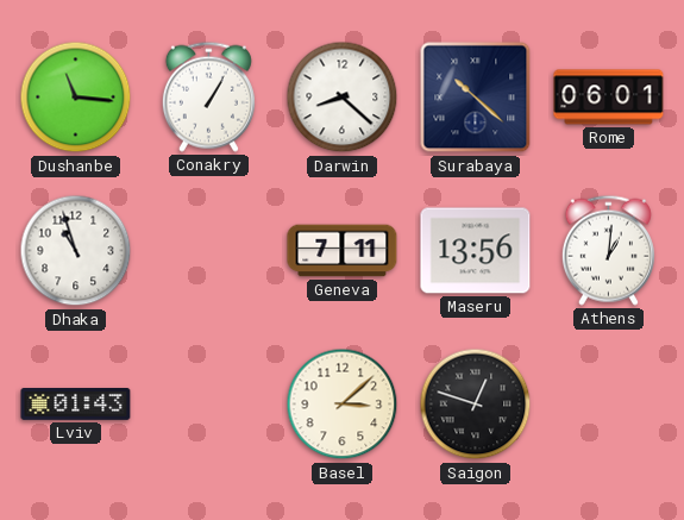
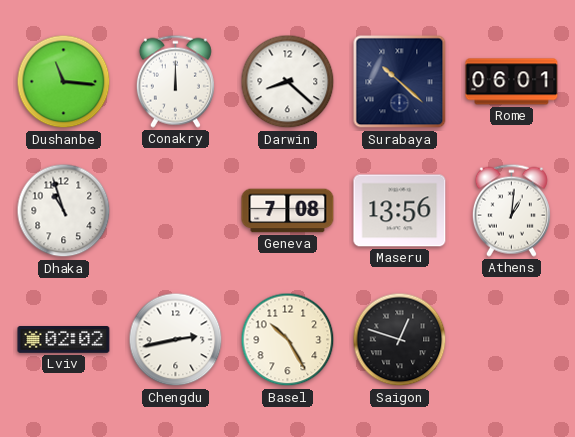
Conakry: 1:05 -> 12:00
Geneva: 7:11 -> 7:08
Lviv: 01:43 -> 02:02
Chengdu: none -> 2:43
Basel: 3:08 -> 10:25
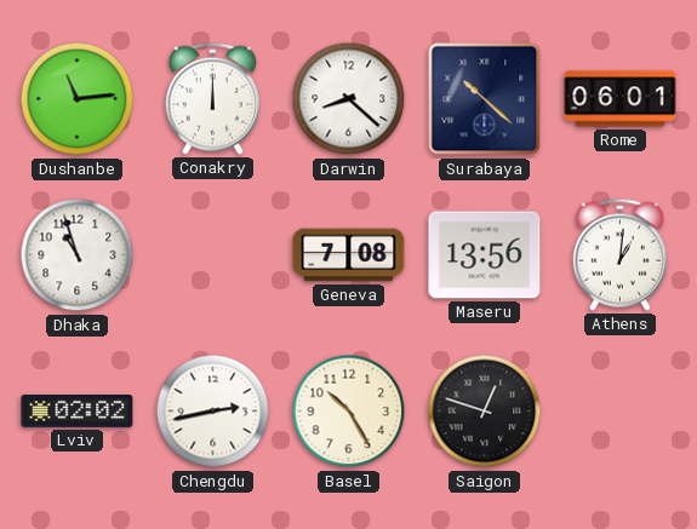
Dushanbe: 11:16 -> 11:14
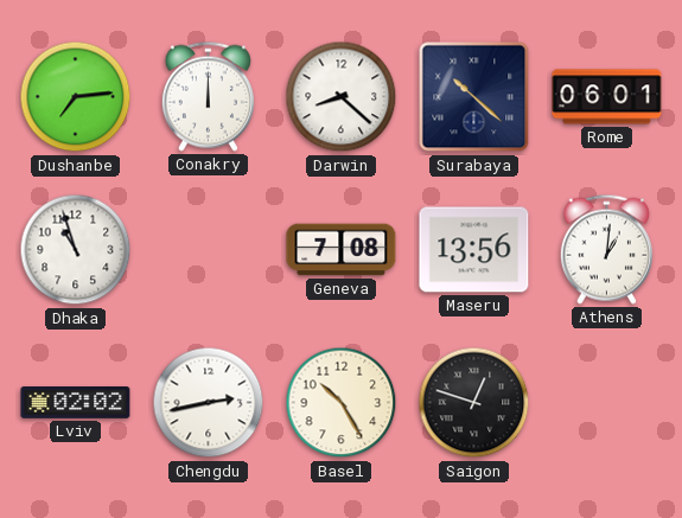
Dushanbe: 11:14 -> 7:14
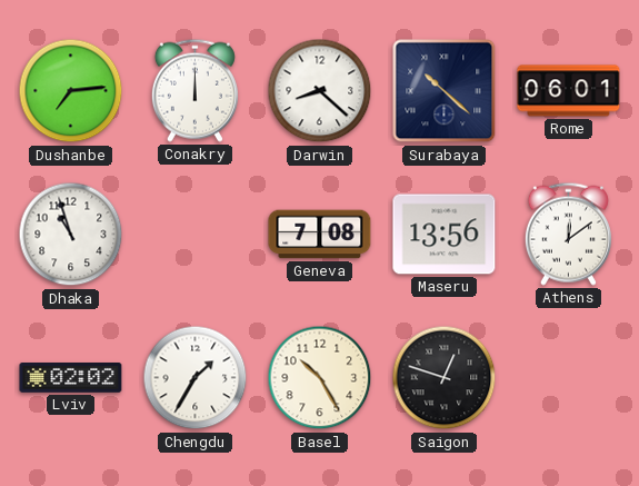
Athens: 1:01 -> 12:09
Chengdu: 2:43 -> 1:35
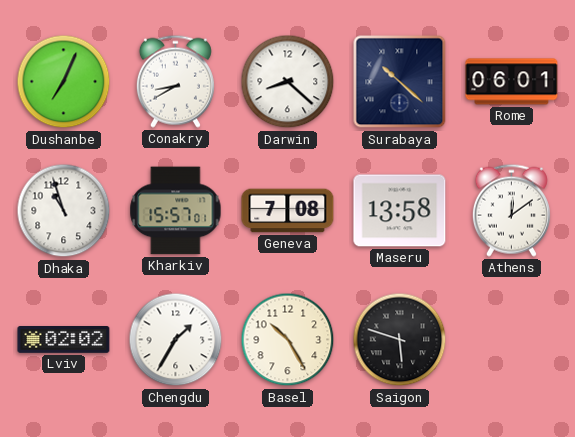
Dushanbe: 7:14 -> 7:04
Conakry: 12:00 -> 8:40
Kharkiv: none -> 15:57
Maseru: 13:56 -> 13:58
Saigon: 12:48 -> 5:48
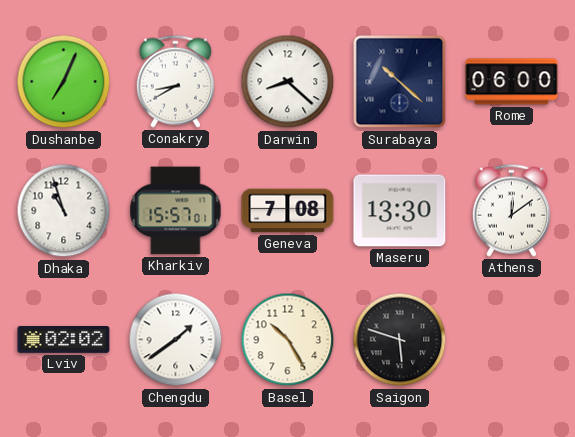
Rome: 06:01 -> 06:00
Maseru: 13:58 -> 13:30
Chengdu: 1:35 -> 1:39
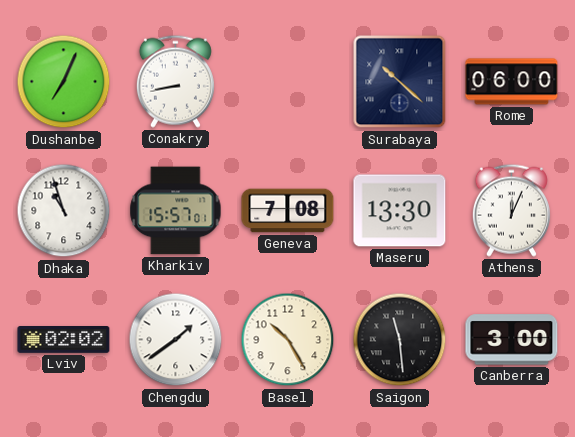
Conakry: 8:40 -> 8:43
Darwin: 8:22 -> none
Athens: 12:09 -> 12:04
Saigon: 5:48 -> 11:29
Canberra: none -> 3:00
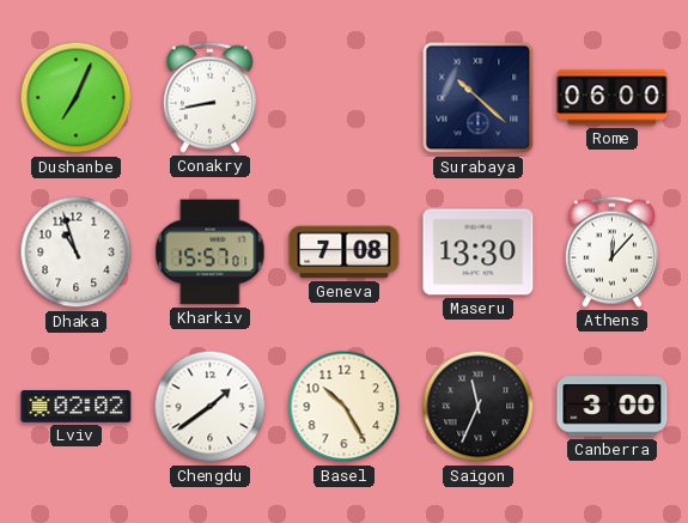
Athens: 12:04 -> 12:07
Saigon: 11:29 -> 11:34
